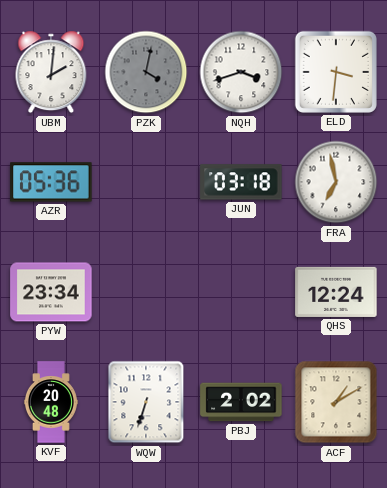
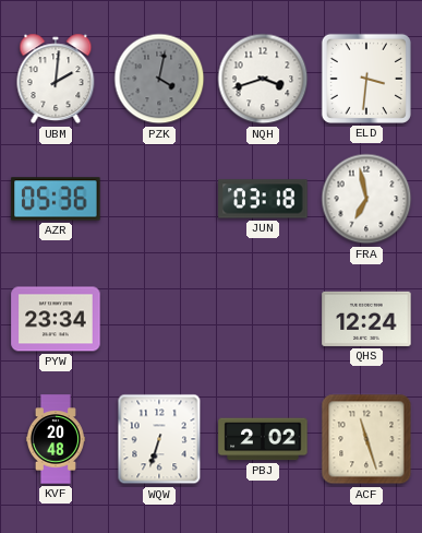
ACF: 1:10 -> 11:27
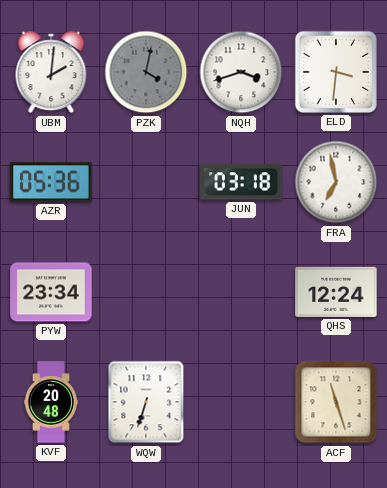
PBJ: 2:02 -> none
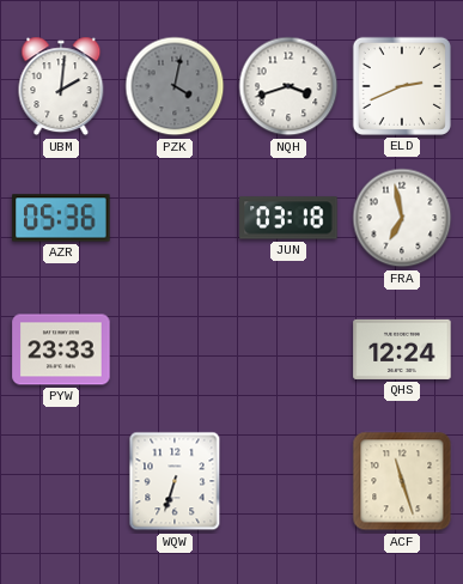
ELD: 3:31 -> 2:41
PYW: 23:34 -> 23:33
KVF: 20:48 -> none
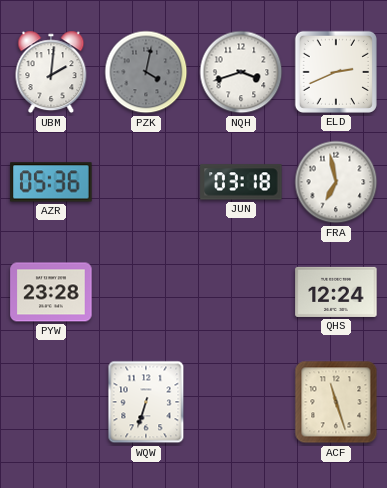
PYW: 23:33 -> 23:28
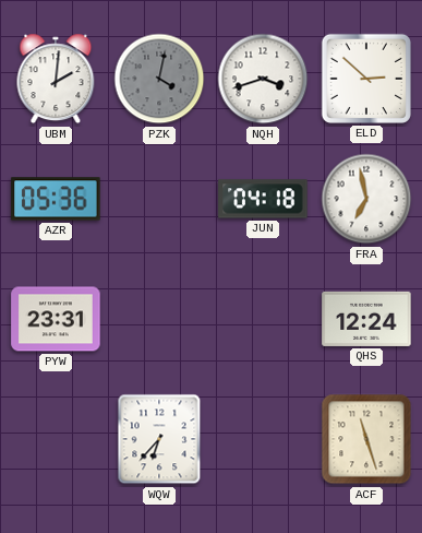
ELD: 2:41 -> 2:52
JUN: 03:18 -> 04:18
PYW: 23:28 -> 23:31
WQW: 6:33 -> 6:37
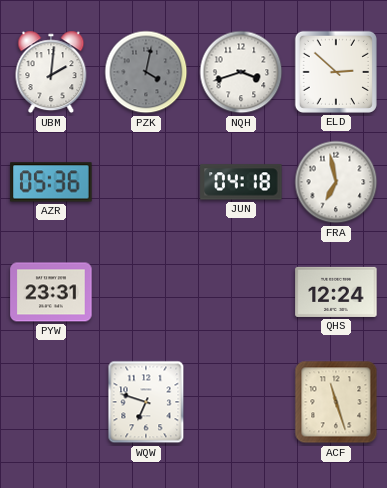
WQW: 6:37 -> 6:48
